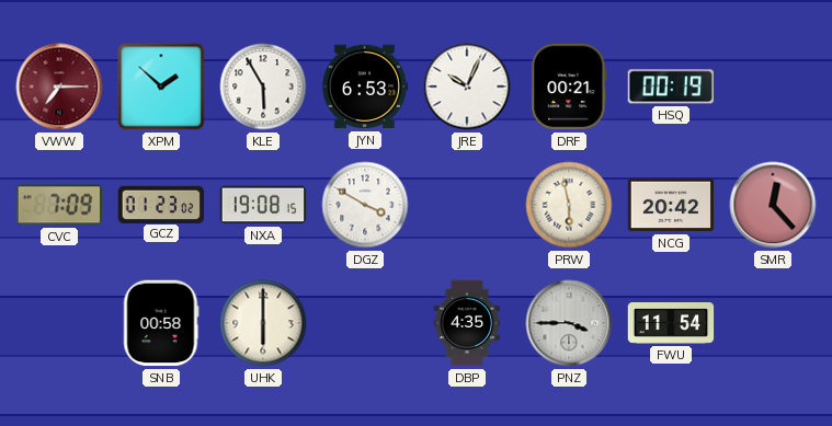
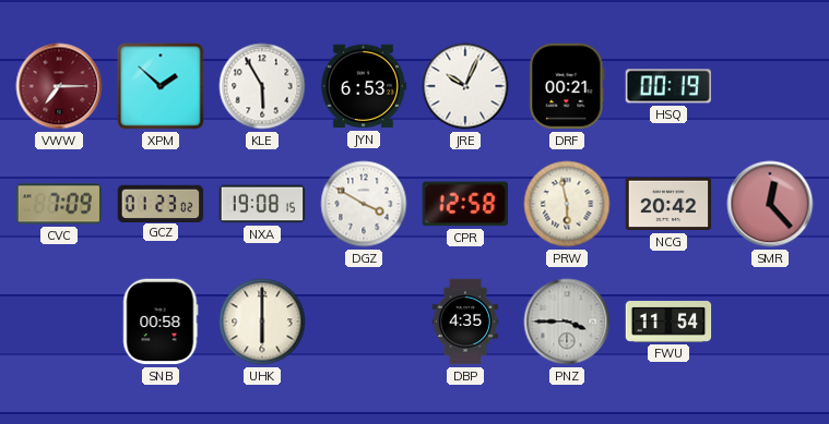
CPR: none -> 12:58
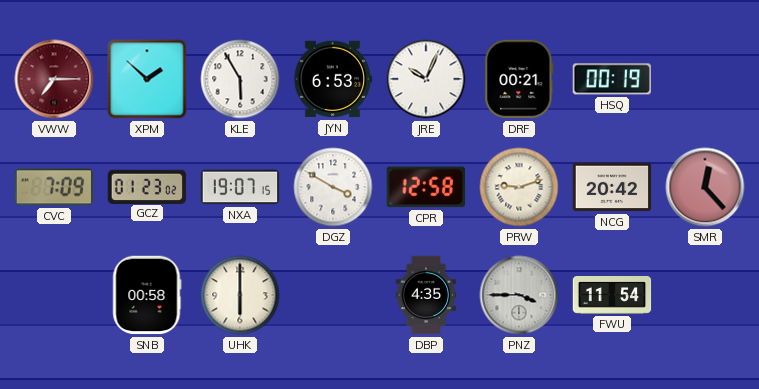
NXA: 19:08 -> 19:07
PRW: 5:58 -> 9:12
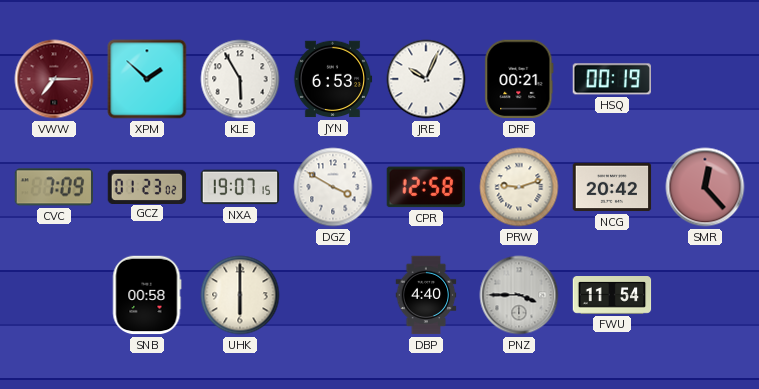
DBP: 4:35 -> 4:40
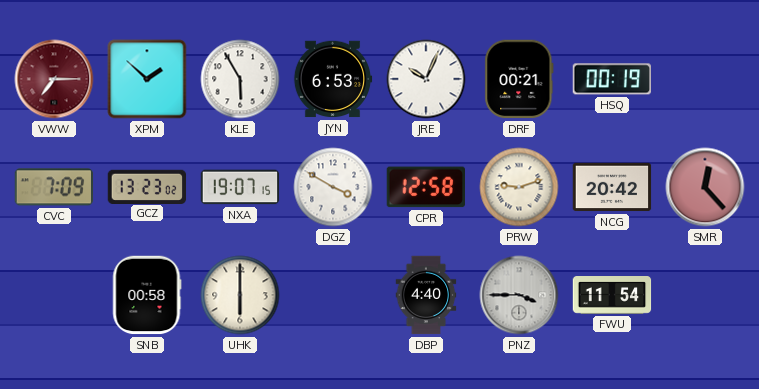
GCZ: 01:23 -> 13:23
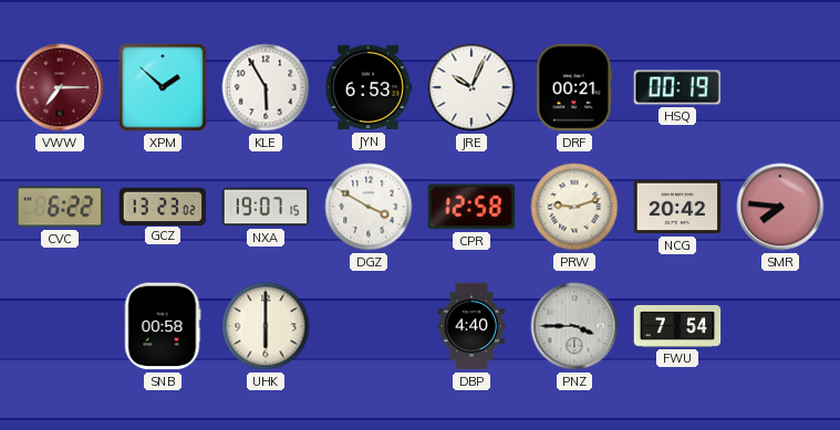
CVC: 7:09 -> 6:22
SMR: 12:23 -> 7:46
FWU: 11:54 -> 7:54
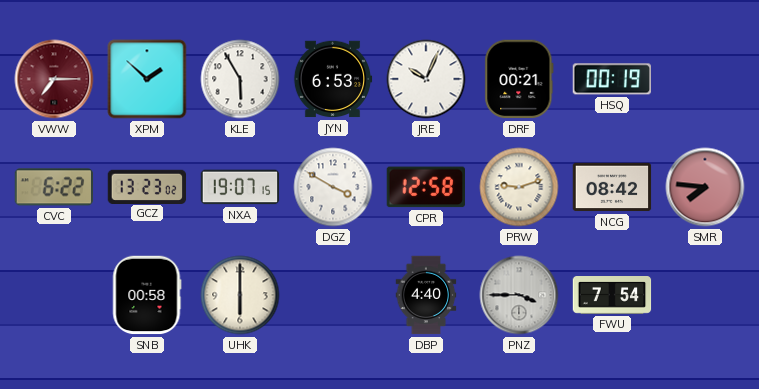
NCG: 20:42 -> 08:42
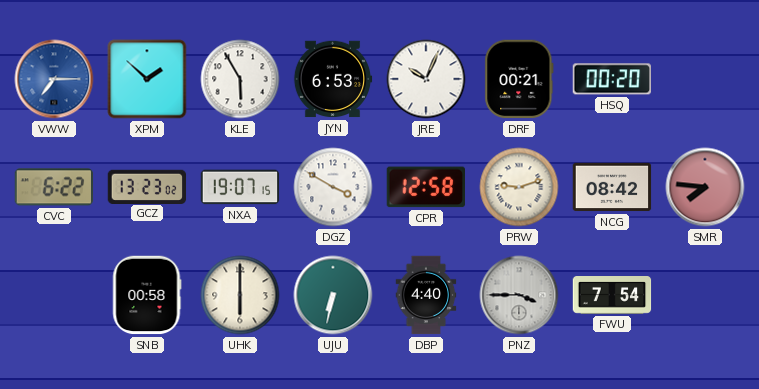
VWW dial: burgundy -> blue
HSQ: 00:19 -> 00:20
UJU: none -> 6:32
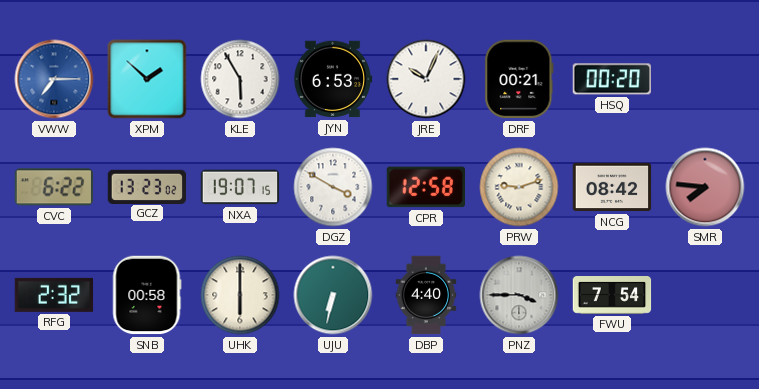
RFG: none -> 2:32
